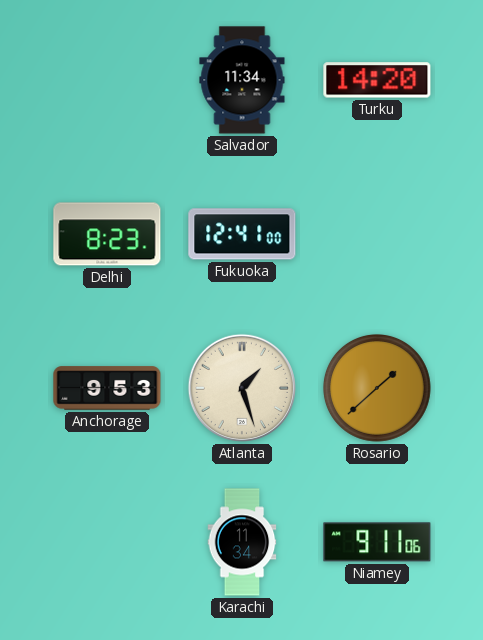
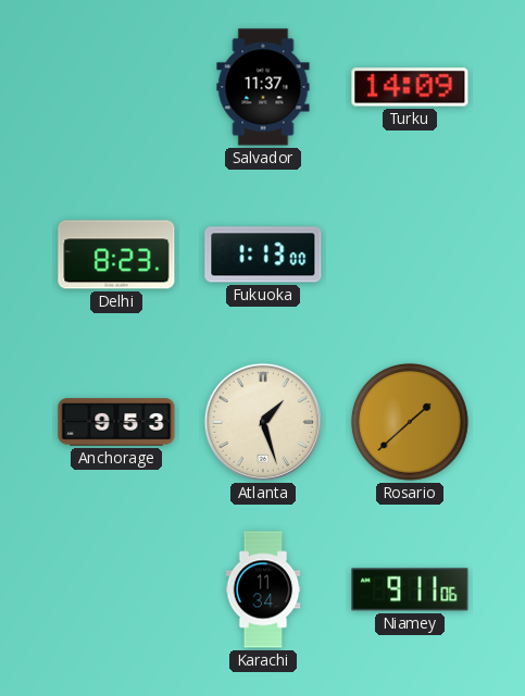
Salvador: 11:34 -> 11:37
Turku: 14:20 -> 14:09
Fukuoka: 12:41 -> 1:13
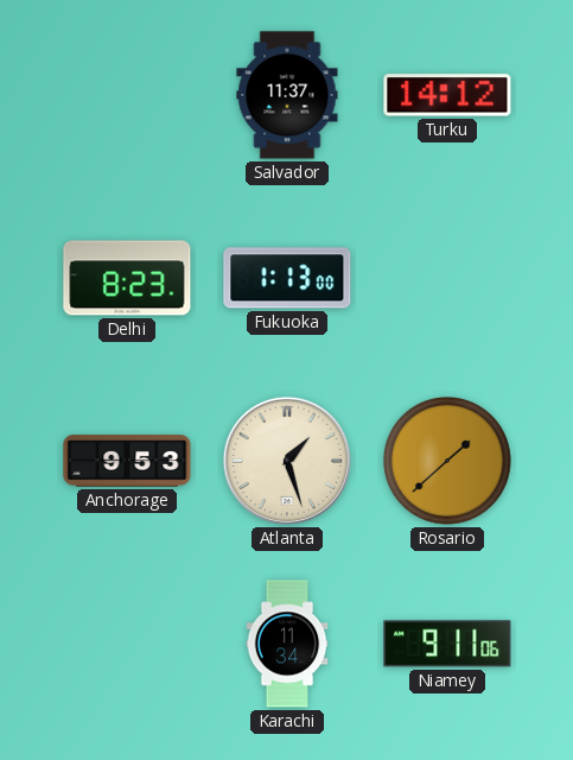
Turku: 14:09 -> 14:12
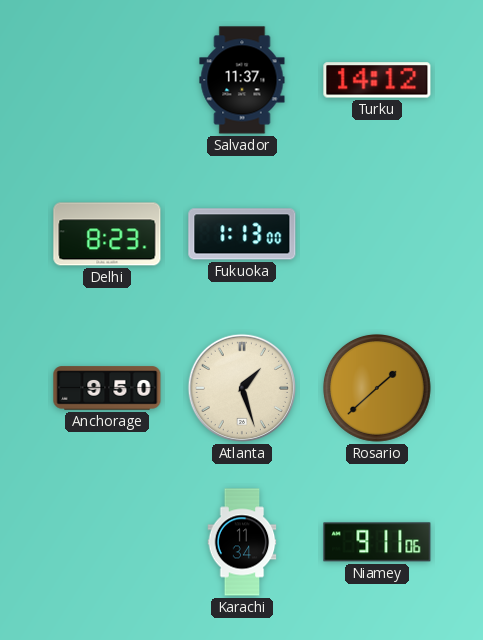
Anchorage: 9:53 -> 9:50
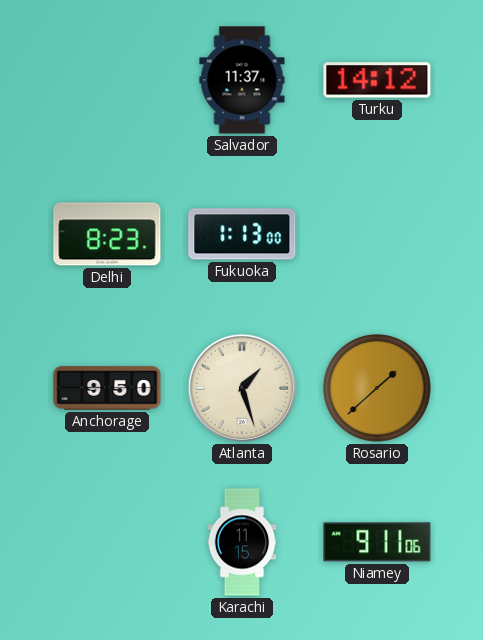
Karachi: 11:34 -> 11:15
